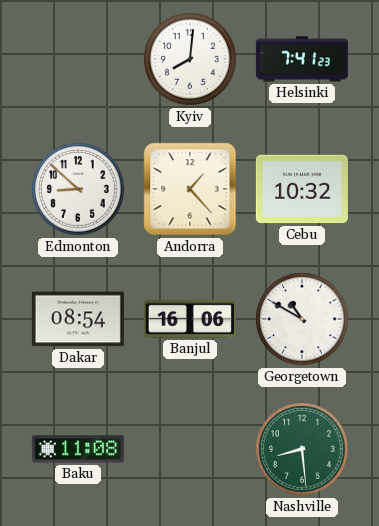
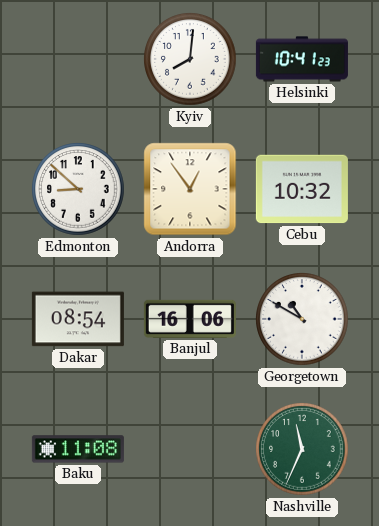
Helsinki: 7:41 -> 10:41
Andorra: 1:23 -> 12:54
Nashville: 8:29 -> 11:34
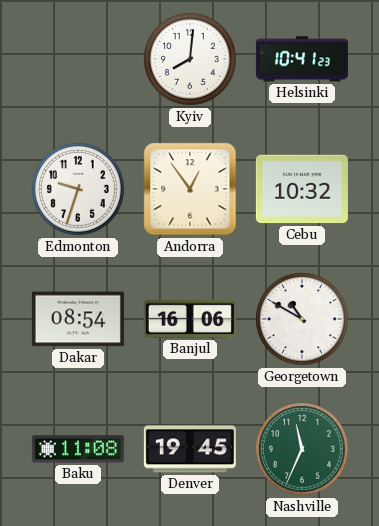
Edmonton: 8:52 -> 9:33
Denver: none -> 19:45
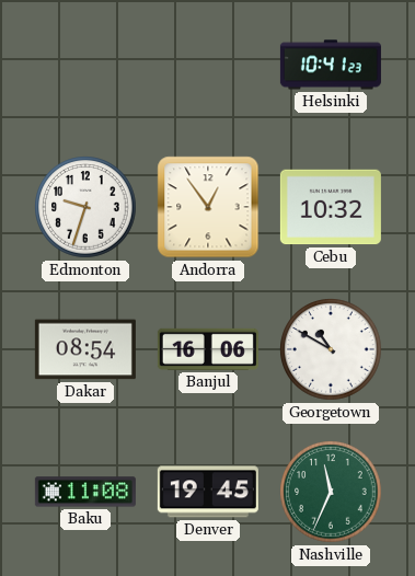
Kyiv: 8:01 -> none
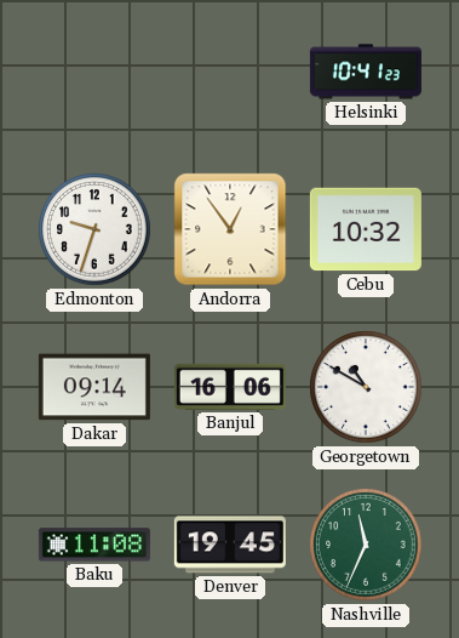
Dakar: 08:54 -> 09:14
